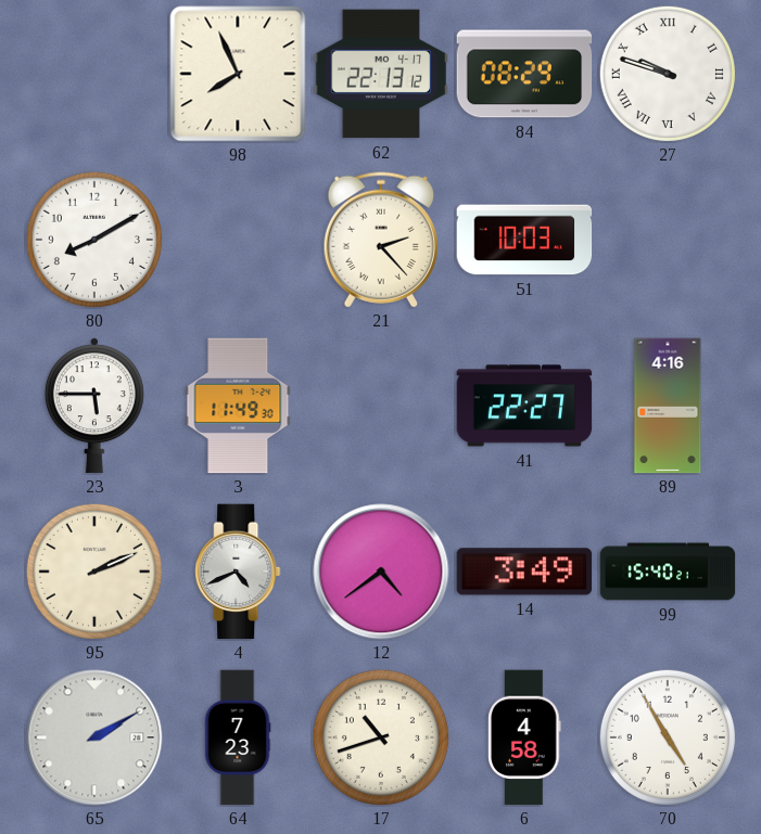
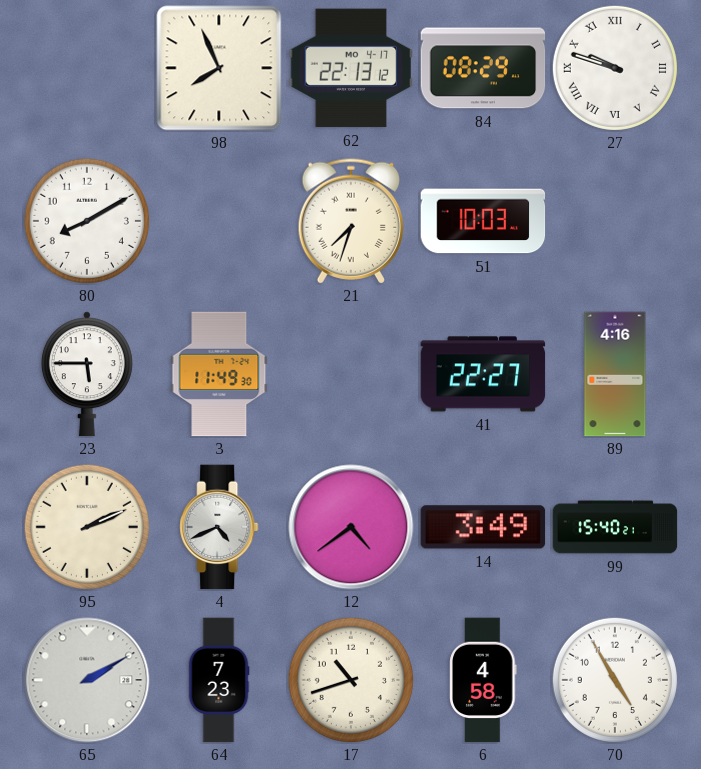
21: 2:23 -> 7:33
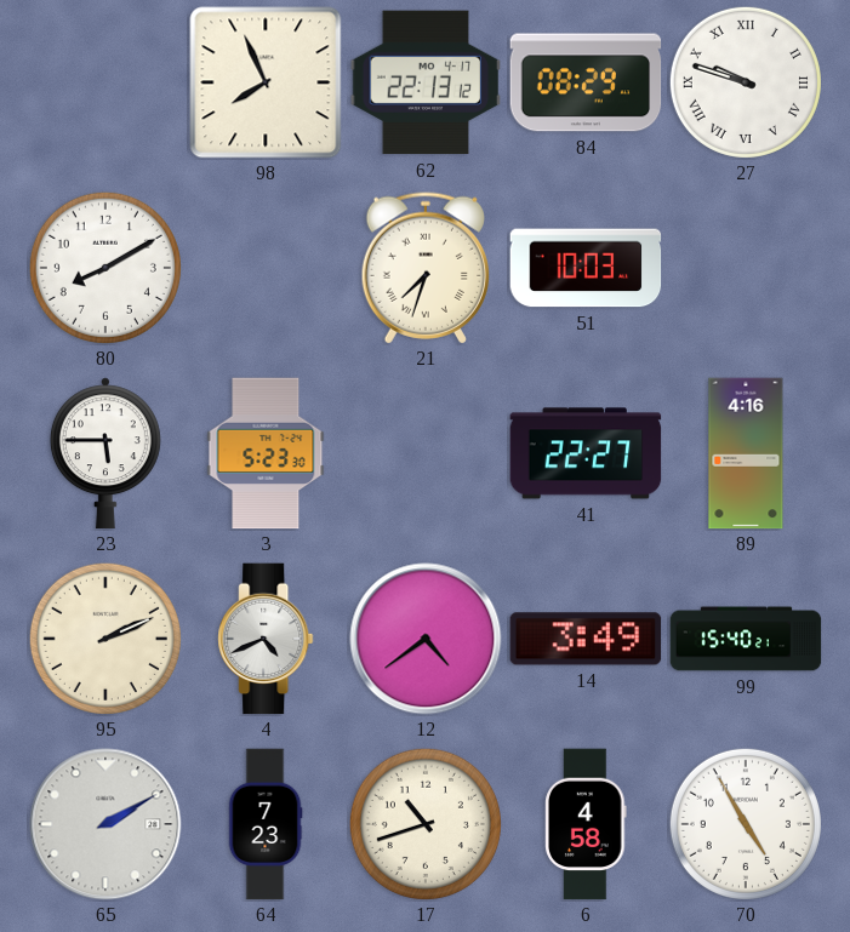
3: 11:49 -> 5:23
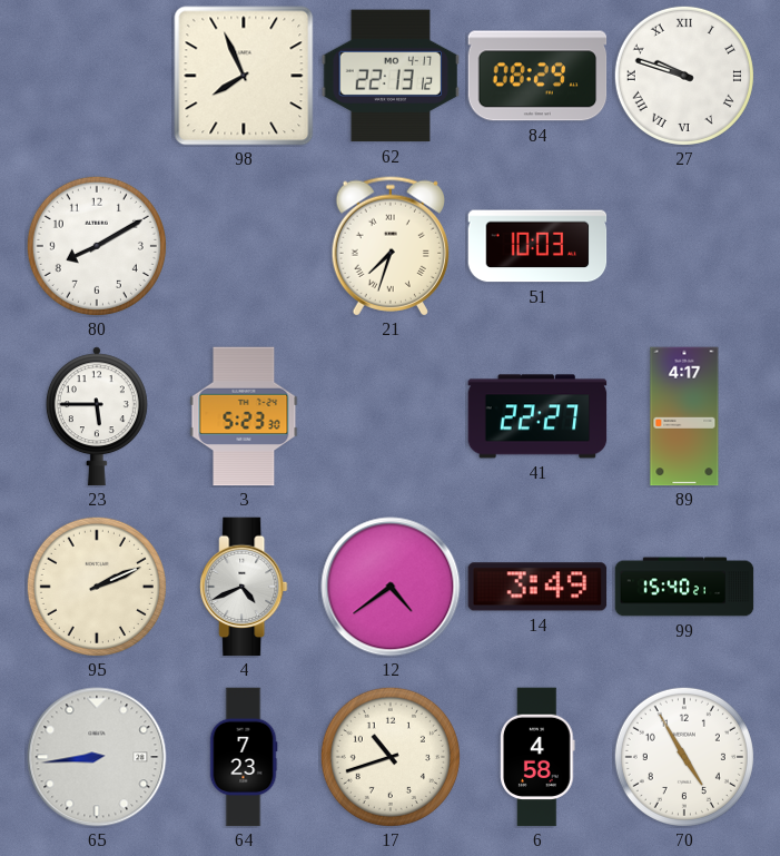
89: 4:16 -> 4:17
65: 2:10 -> 8:44
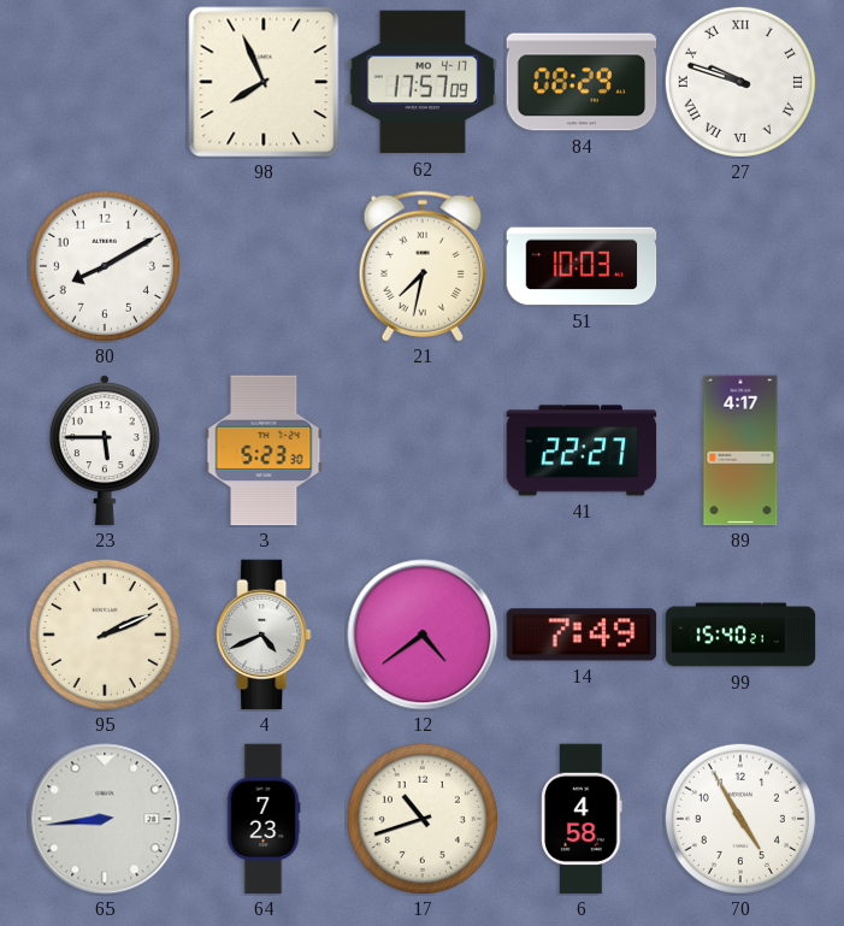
62: 22:13 -> 17:57
21: 7:33 -> 7:32
14: 3:49 -> 7:49
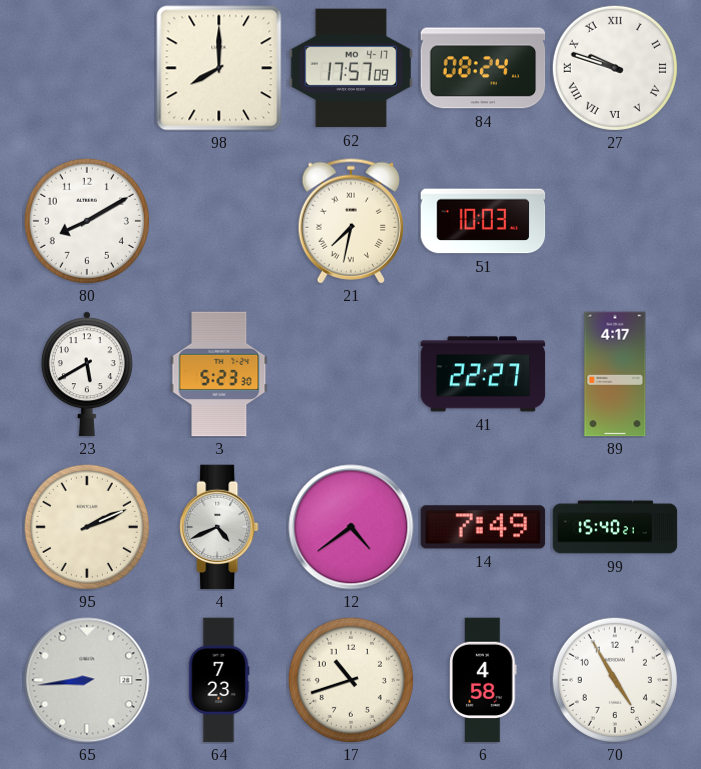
98: 7:56 -> 8:00
84: 08:29 -> 08:24
23: 5:45 -> 5:40
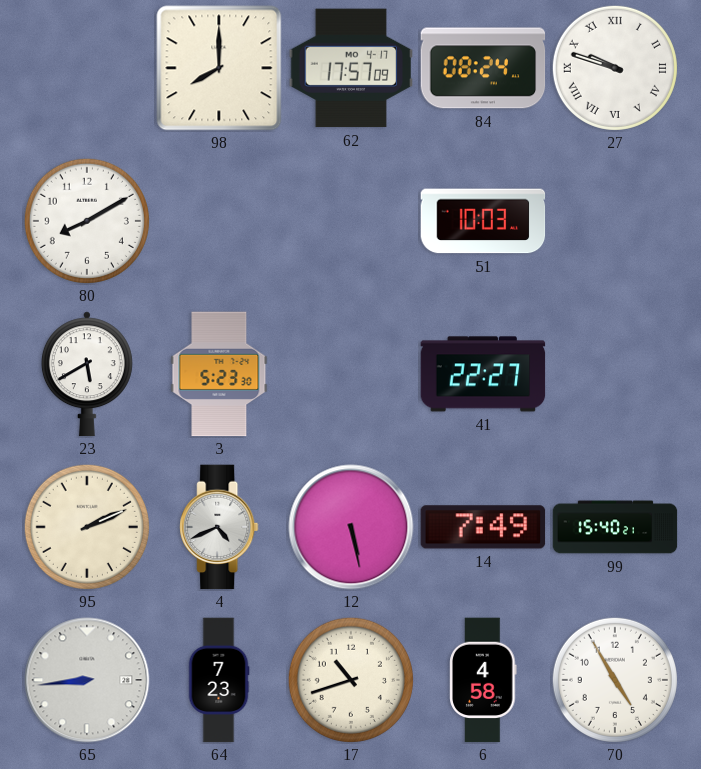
21: 7:32 -> none
89: 4:17 -> none
12: 4:39 -> 5:28
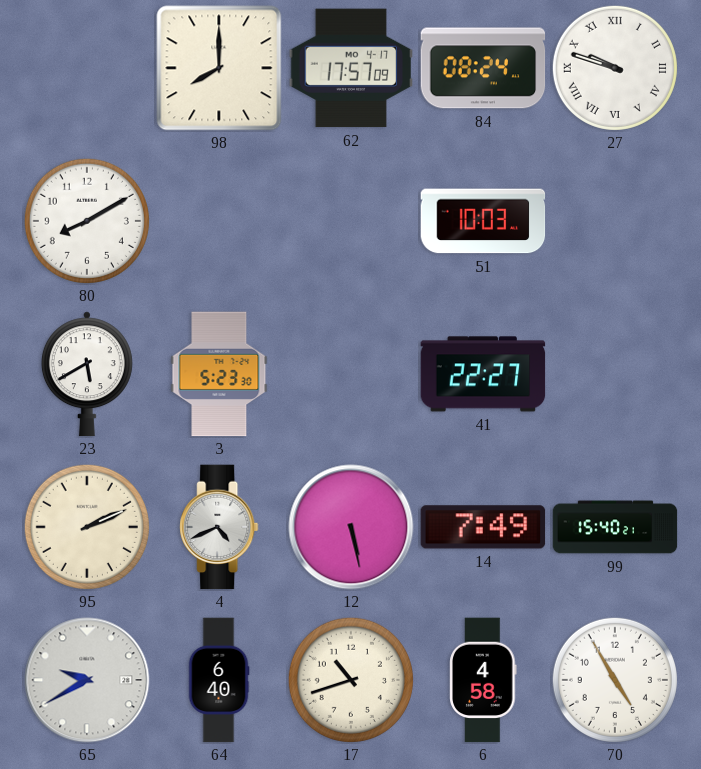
65: 8:44 -> 9:40
64: 7:23 -> 6:40
